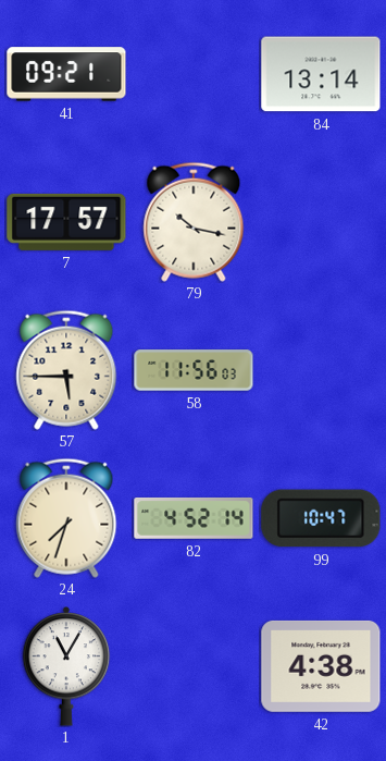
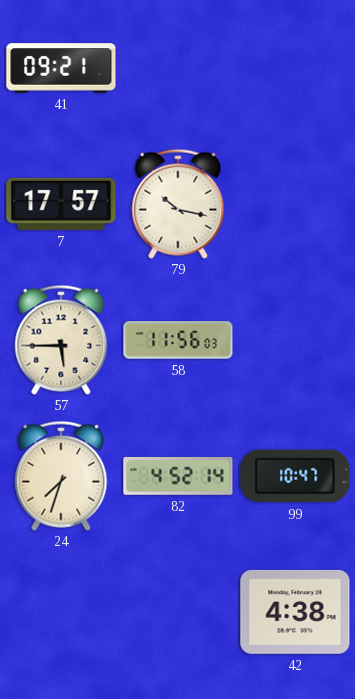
84: 13:14 -> none
1: 11:05 -> none
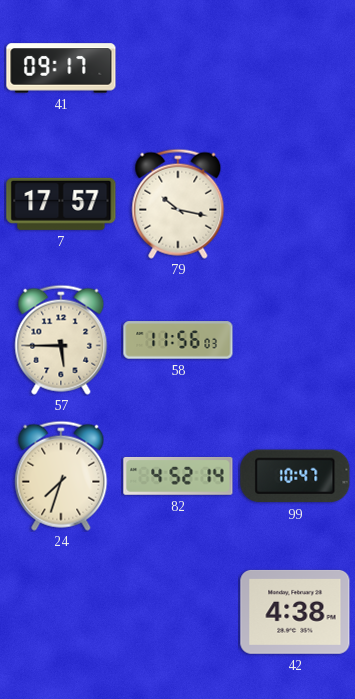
41: 09:21 -> 09:17
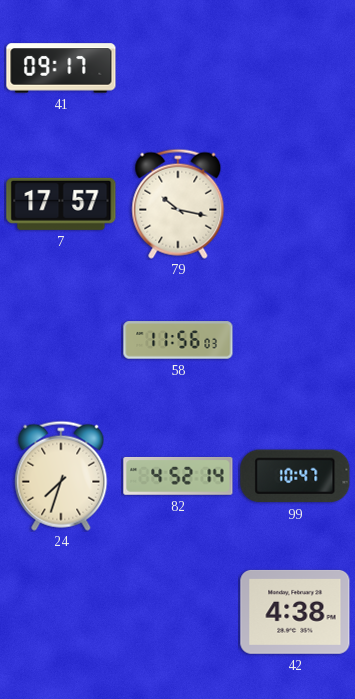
57: 5:45 -> none
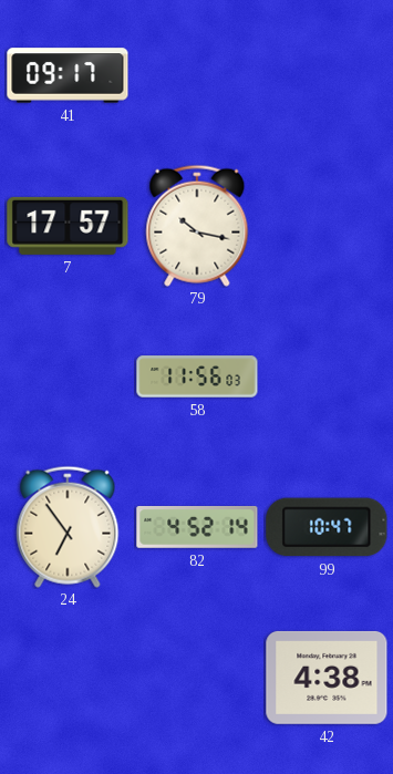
24: 7:33 -> 6:54
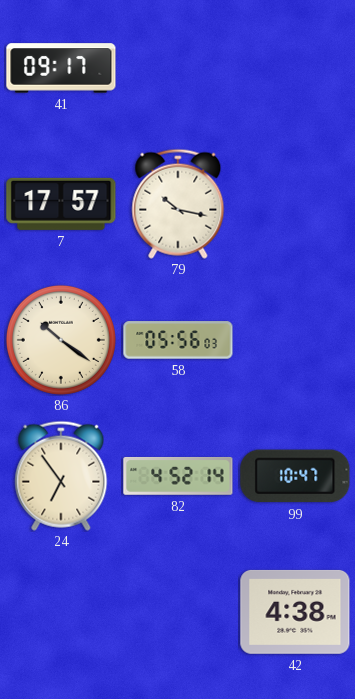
86: none -> 10:21
58: 11:56 -> 05:56
